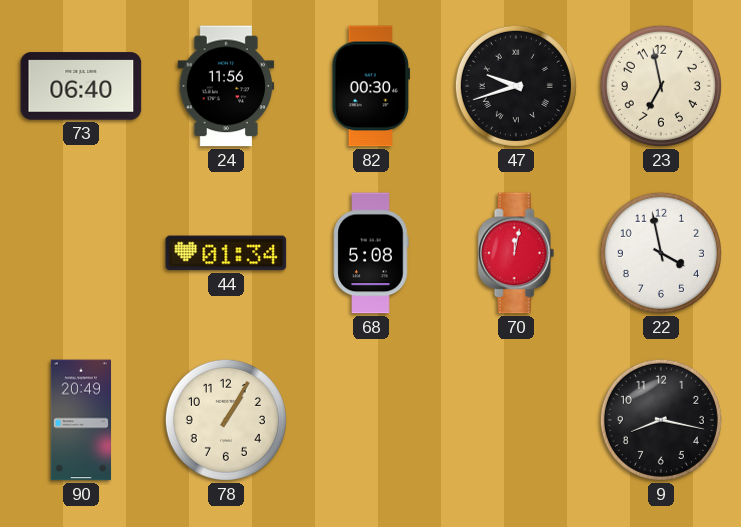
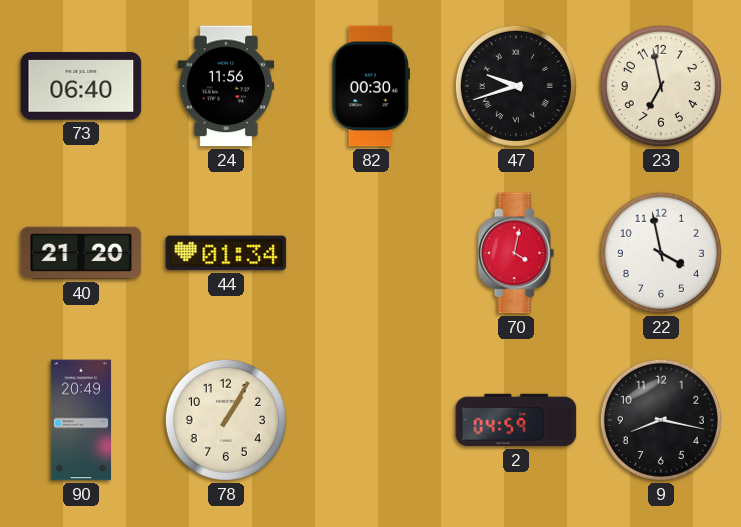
40: none -> 21:20
68: 5:08 -> none
70: 12:02 -> 4:02
2: none -> 04:59
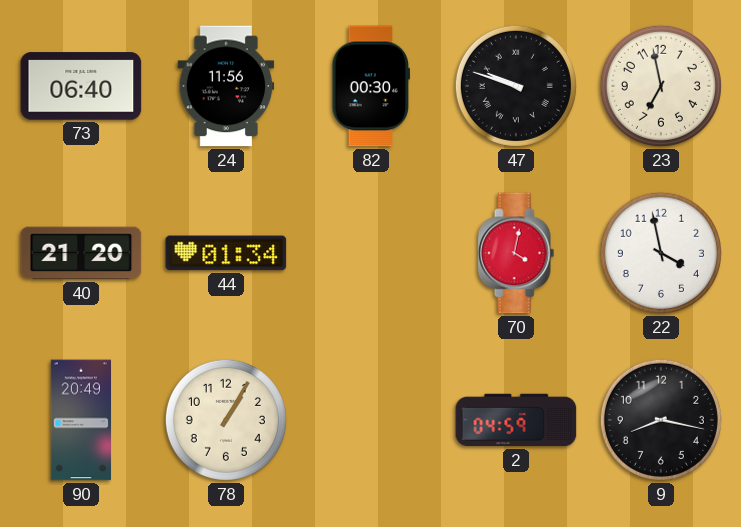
47: 9:42 -> 9:48
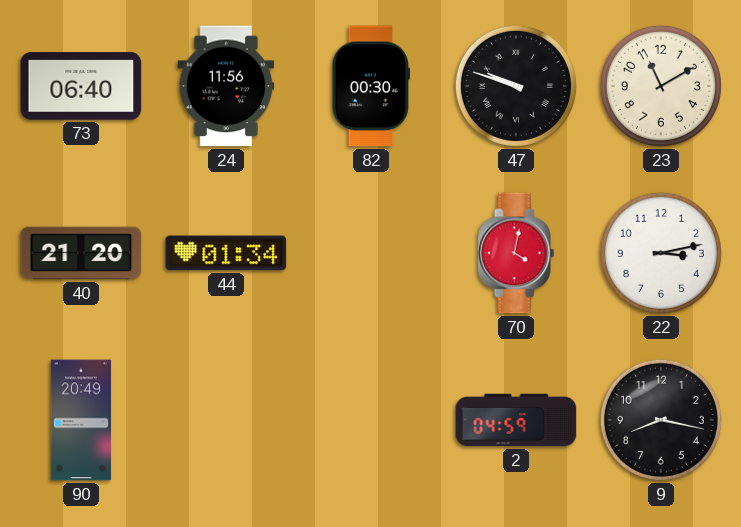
23: 6:58 -> 11:10
22: 3:58 -> 3:13
78: 1:05 -> none
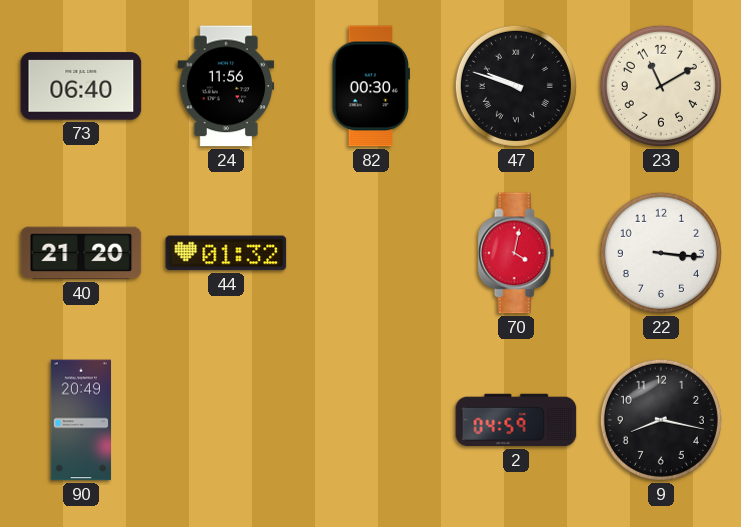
44: 01:34 -> 01:32
22: 3:13 -> 3:16
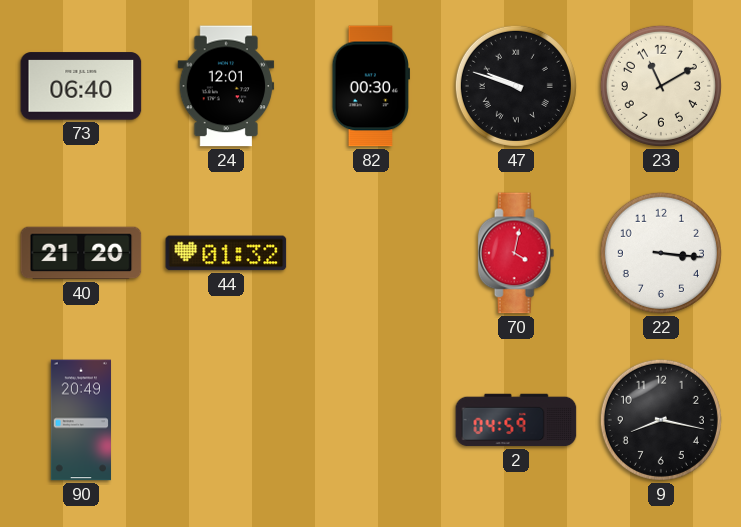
24: 11:56 -> 12:01
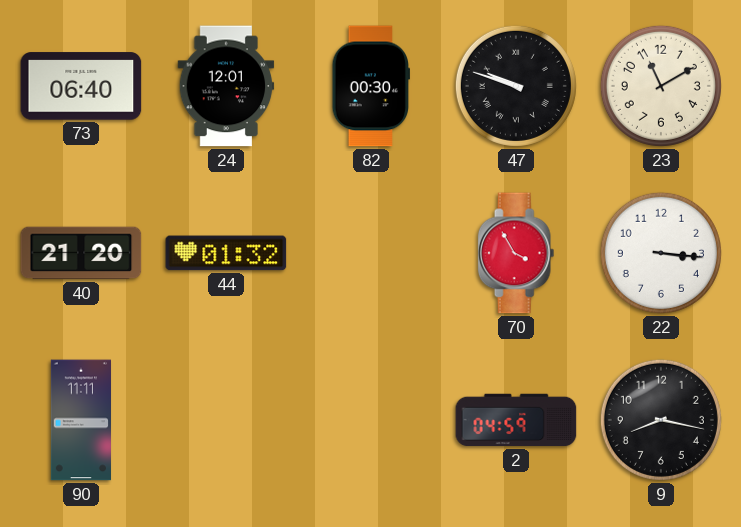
70: 4:02 -> 3:55
90: 20:49 -> 11:11
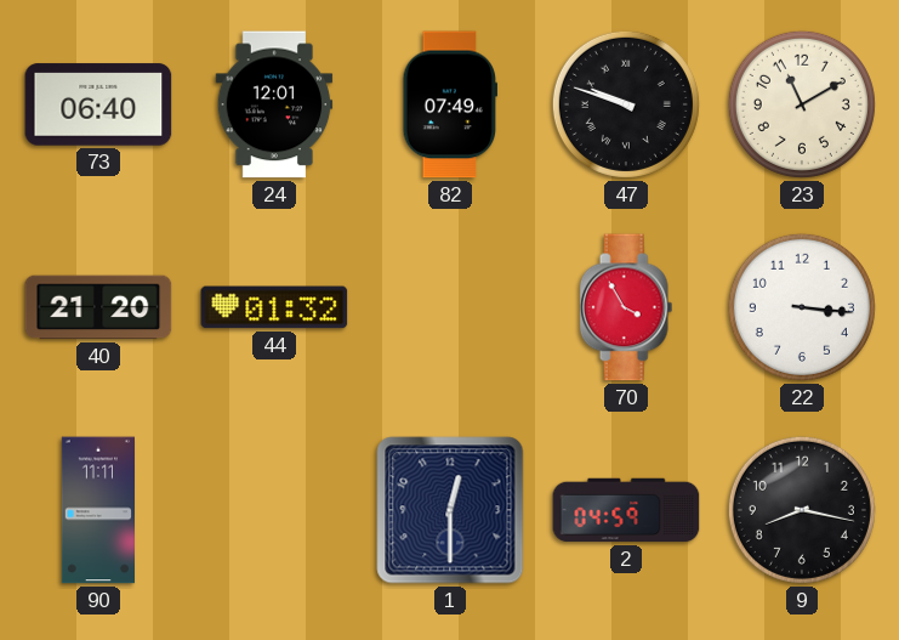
82: 00:30 -> 07:49
1: none -> 12:30
